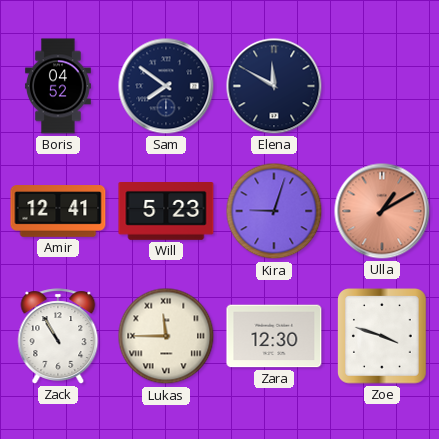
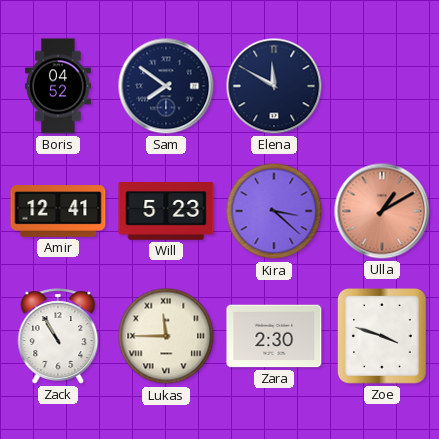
Kira: 9:03 -> 3:22
Zara: 12:30 -> 2:30
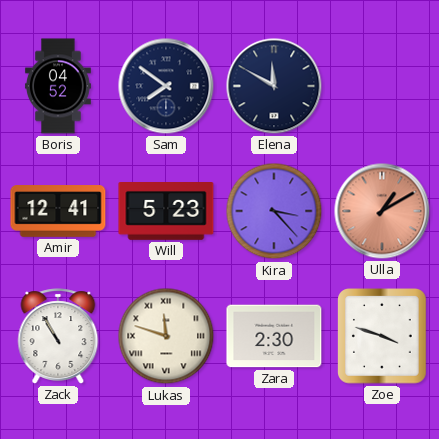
Kira: 3:22 -> 3:23
Lukas: 11:45 -> 11:48
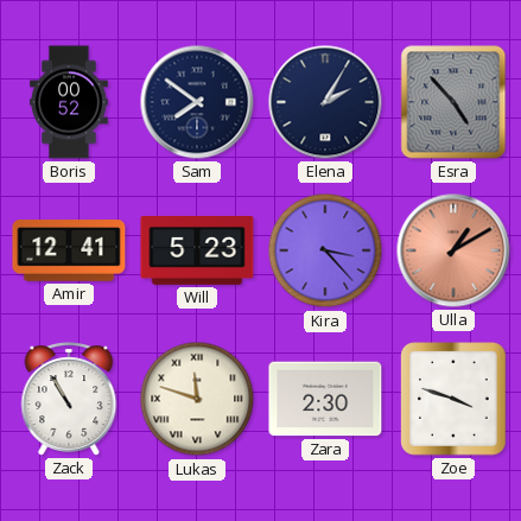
Boris: 04:52 -> 00:52
Elena: 11:50 -> 2:05
Esra: none -> 4:53
